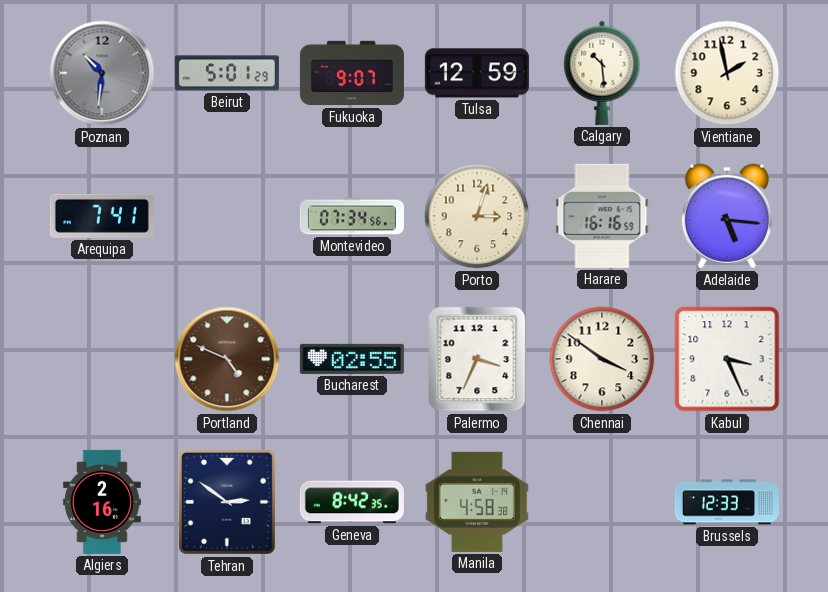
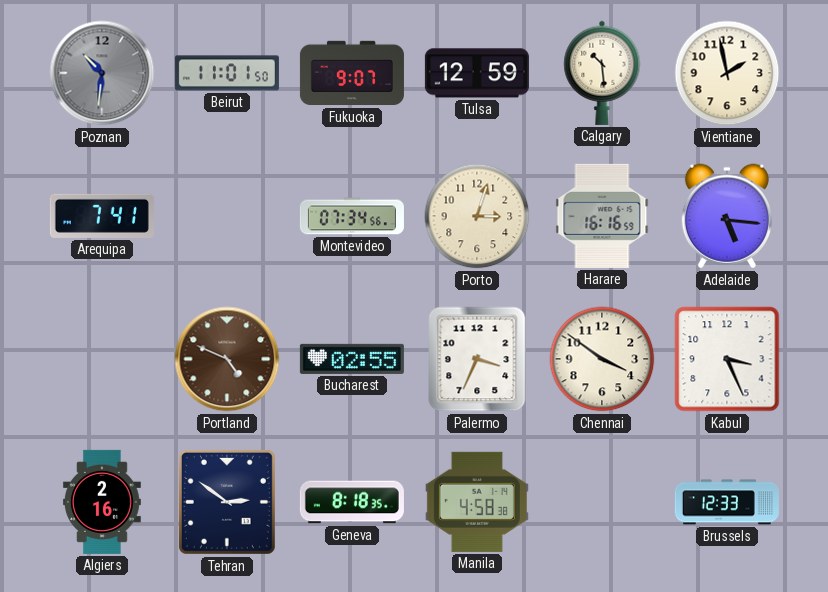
Beirut: 5:01 -> 11:01
Geneva: 8:42 -> 8:18
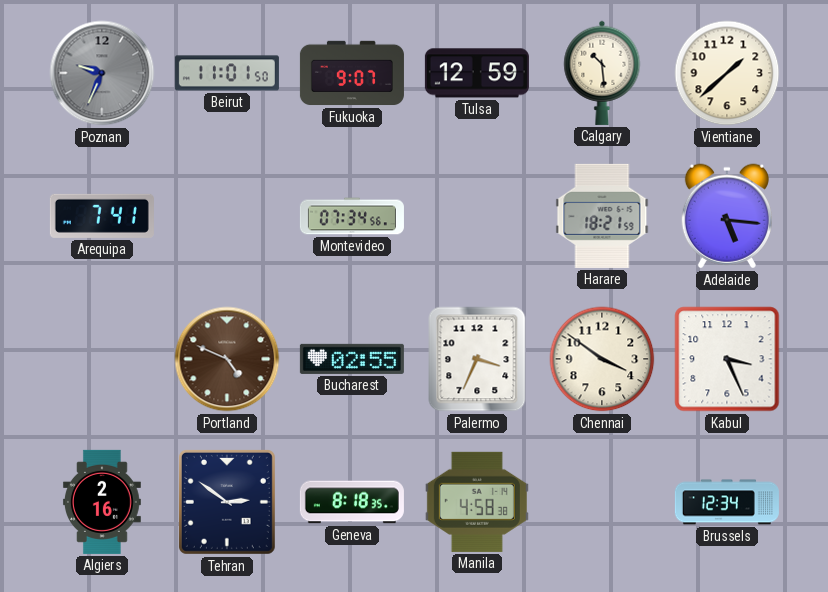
Poznan: 10:31 -> 9:34
Vientiane: 1:58 -> 1:38
Porto: 3:03 -> none
Harare: 16:16 -> 18:21
Brussels: 12:33 -> 12:34
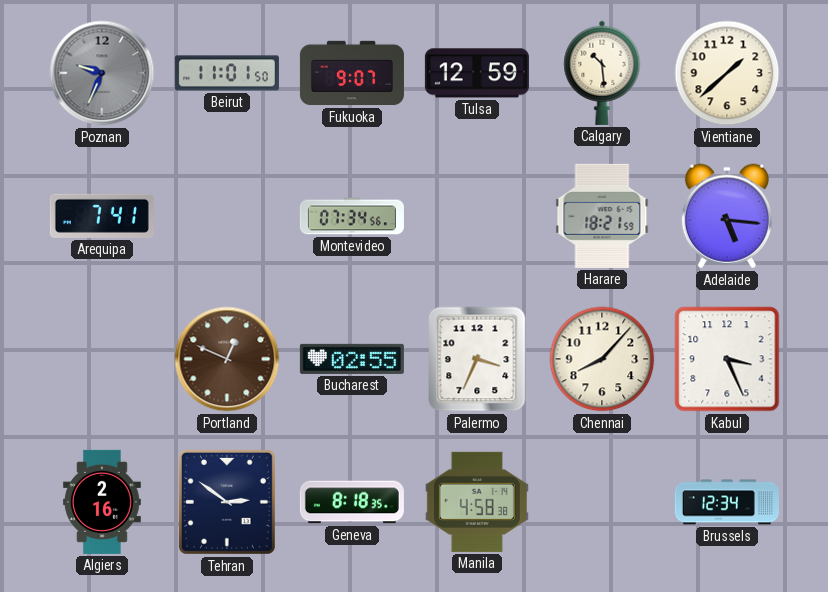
Portland: 4:49 -> 12:49
Chennai: 3:51 -> 8:07
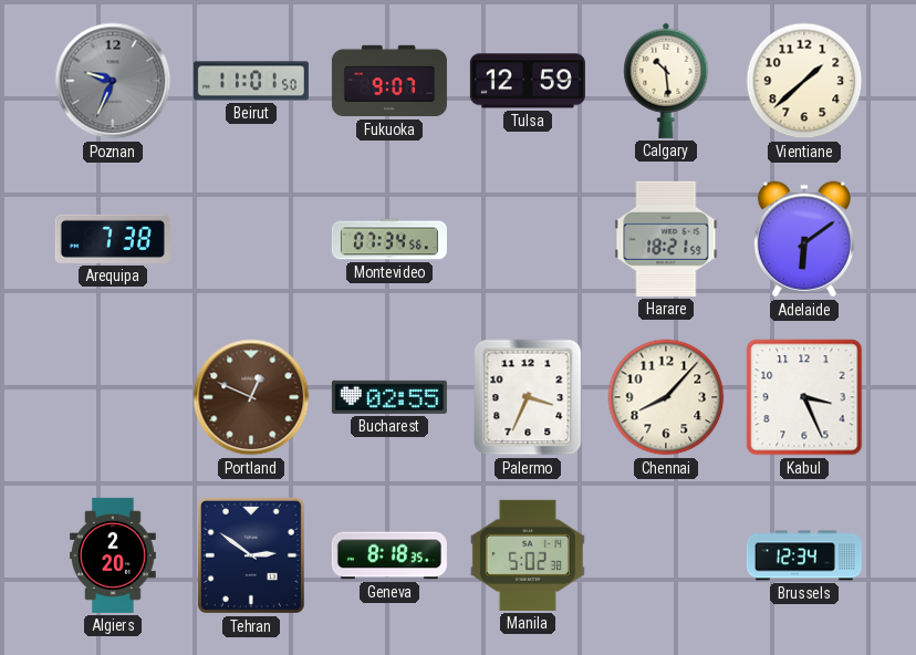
Arequipa: 7:41 -> 7:38
Adelaide: 5:16 -> 6:09
Algiers: 2:16 -> 2:20
Manila: 4:58 -> 5:02
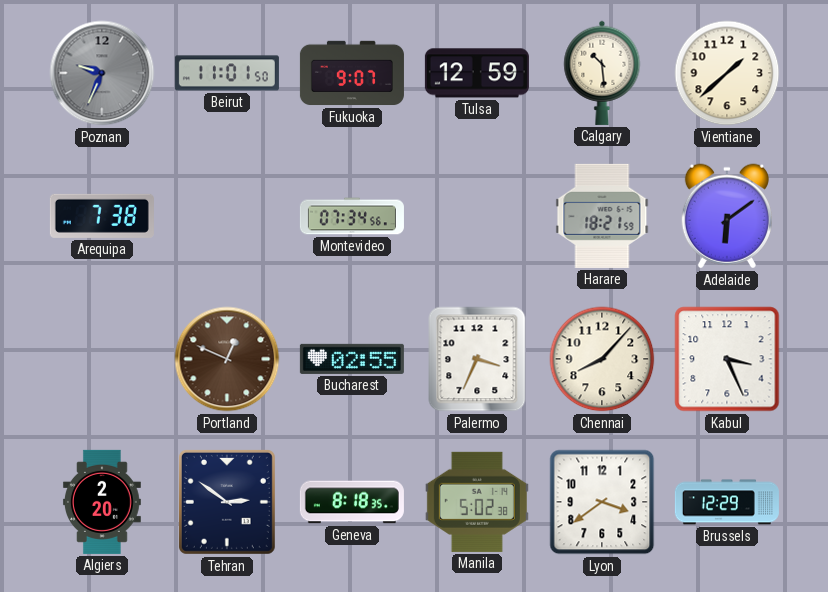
Lyon: none -> 3:39
Brussels: 12:34 -> 12:29
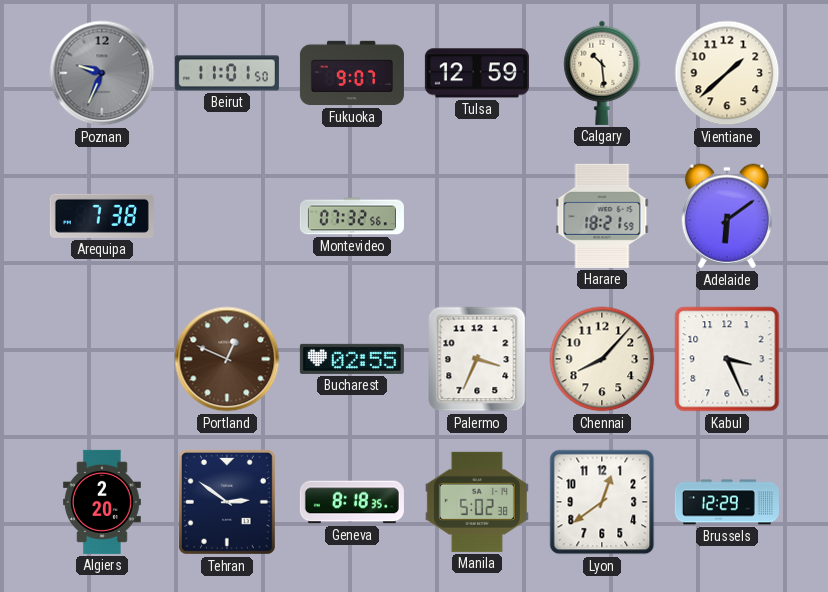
Montevideo: 07:34 -> 07:32
Lyon: 3:39 -> 12:39
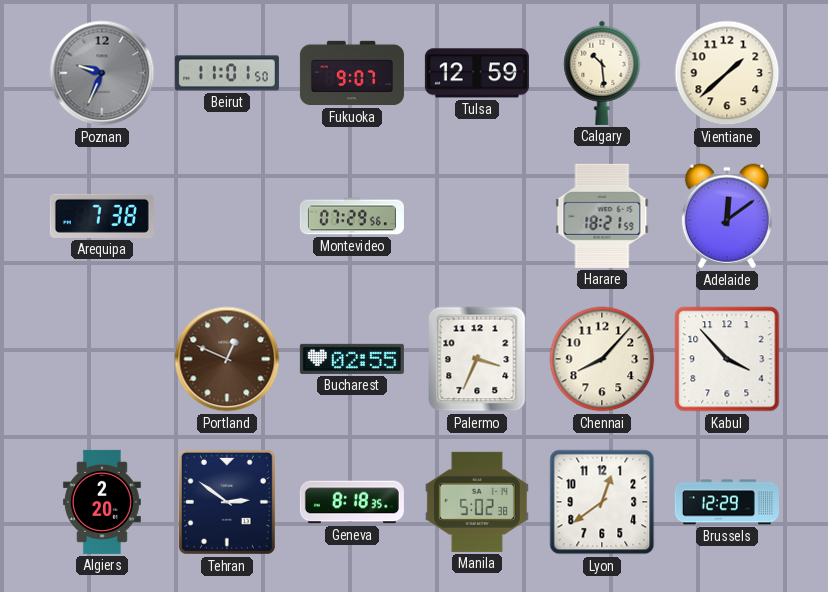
Montevideo: 07:32 -> 07:29
Adelaide: 6:09 -> 12:09
Kabul: 3:26 -> 3:53
